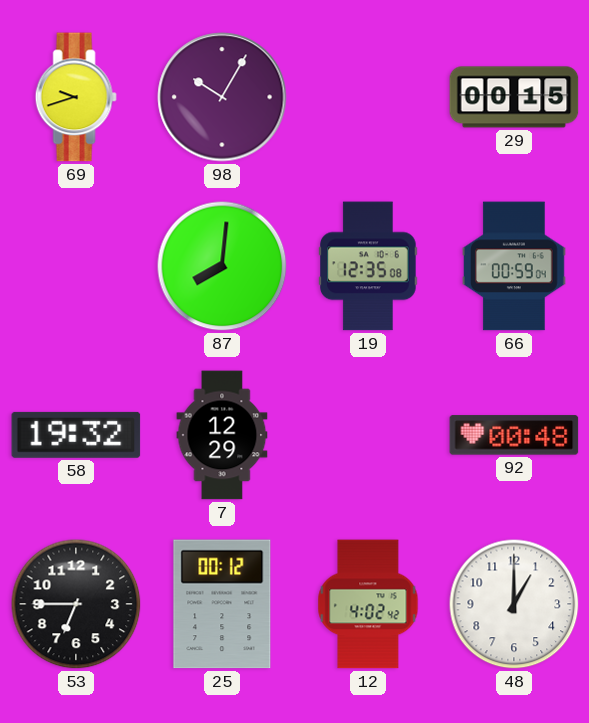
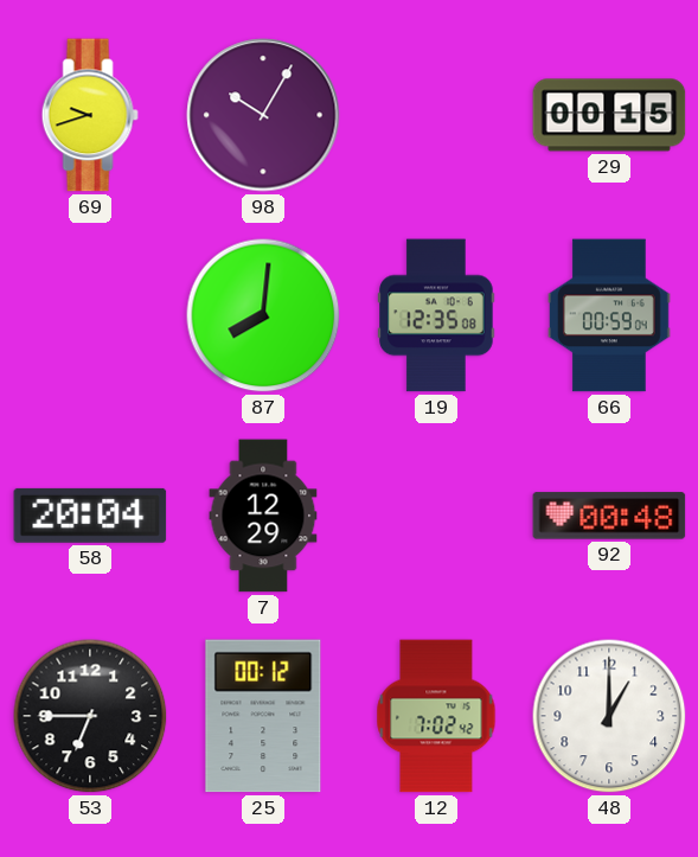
58: 19:32 -> 20:04
12: 4:02 -> 7:02
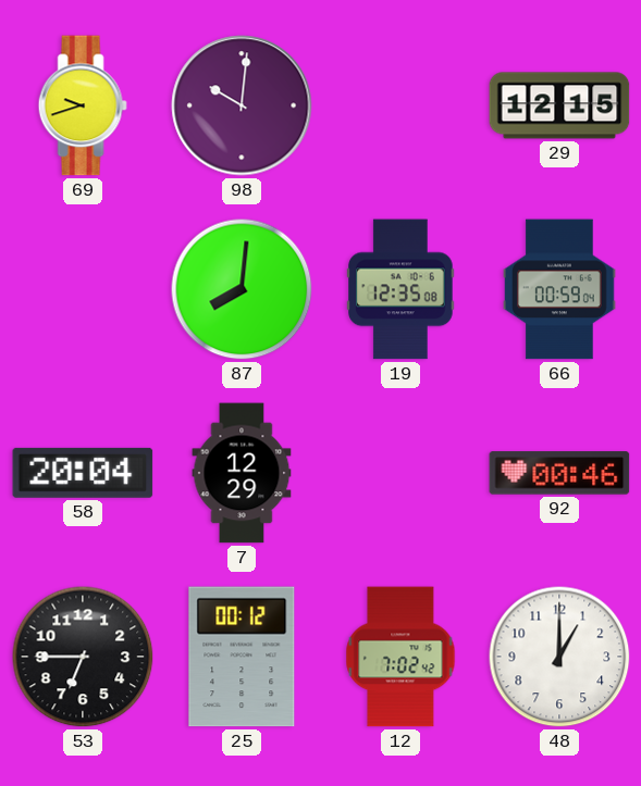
98: 10:05 -> 10:01
29: 00:15 -> 12:15
92: 00:48 -> 00:46
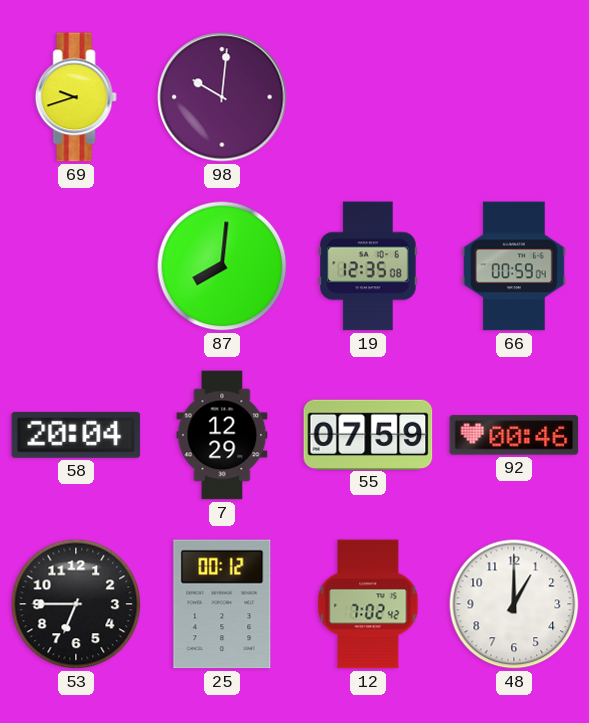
29: 12:15 -> none
55: none -> 07:59
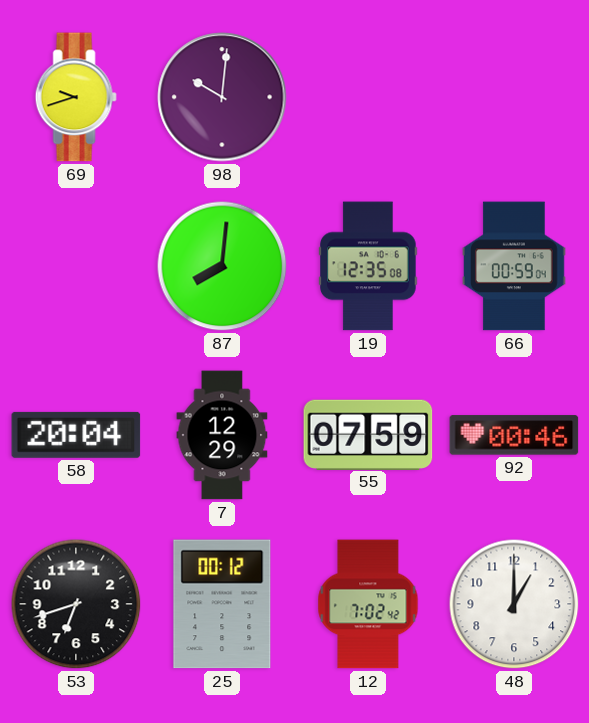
53: 6:45 -> 6:42
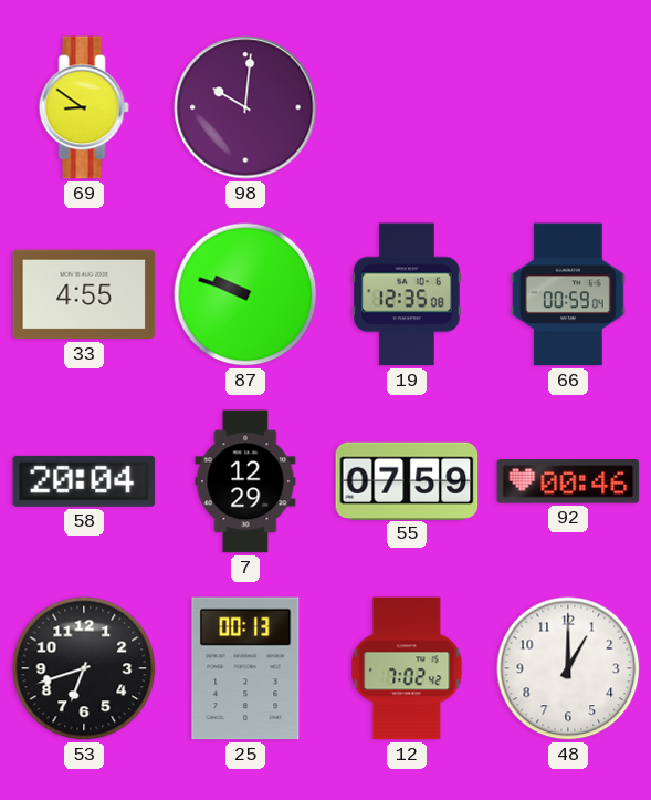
69: 9:42 -> 8:51
33: none -> 4:55
87: 8:01 -> 9:48
25: 00:12 -> 00:13
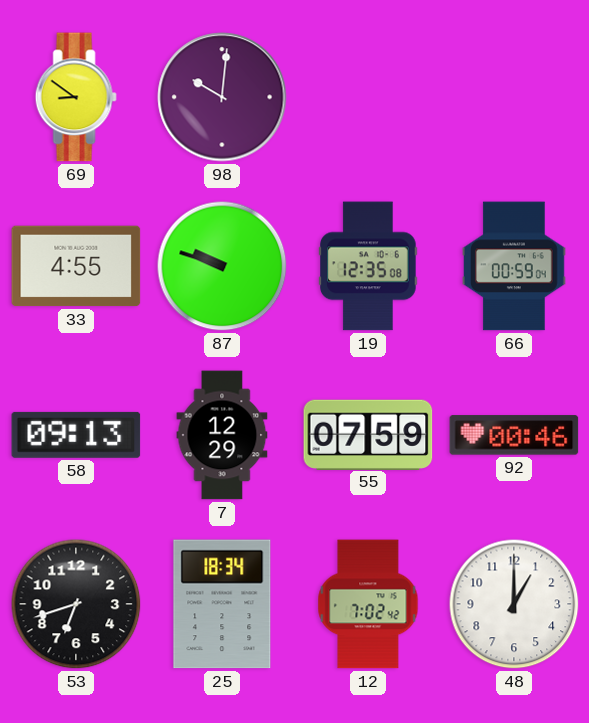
58: 20:04 -> 09:13
25: 00:13 -> 18:34
